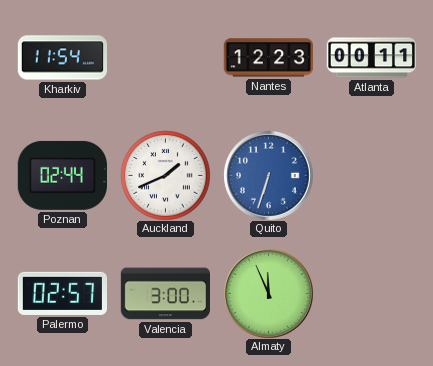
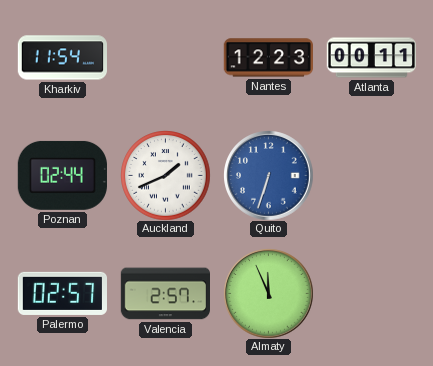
Valencia: 3:00 -> 2:57
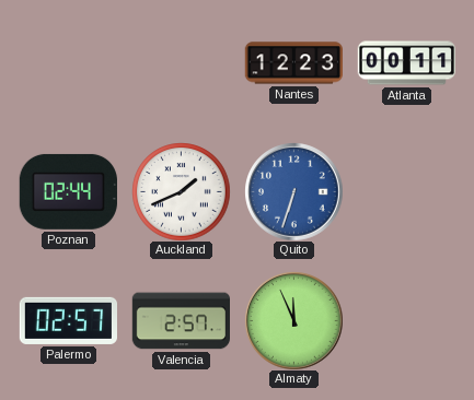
Kharkiv: 11:54 -> none
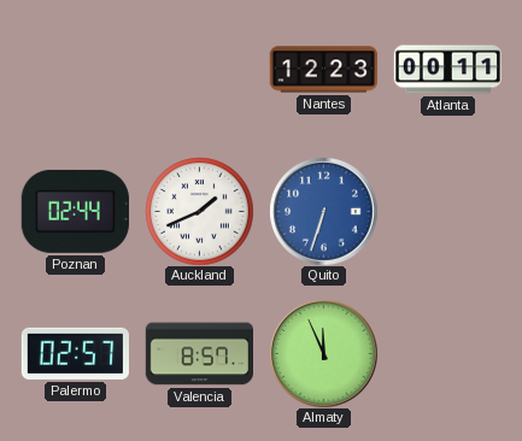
Valencia: 2:57 -> 8:57
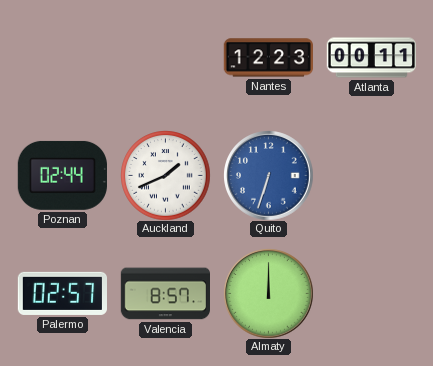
Almaty: 11:56 -> 12:00
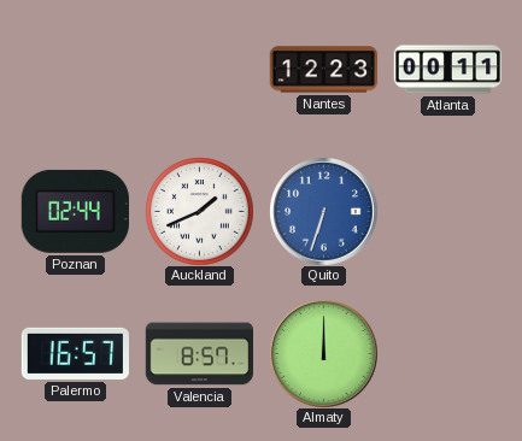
Palermo: 02:57 -> 16:57
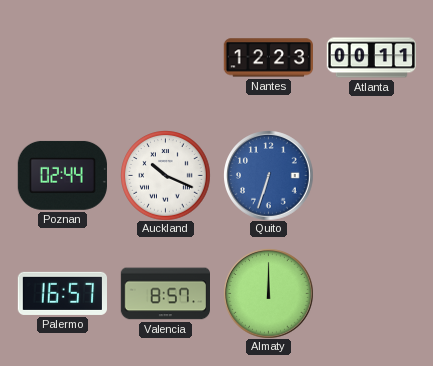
Auckland: 1:41 -> 10:19
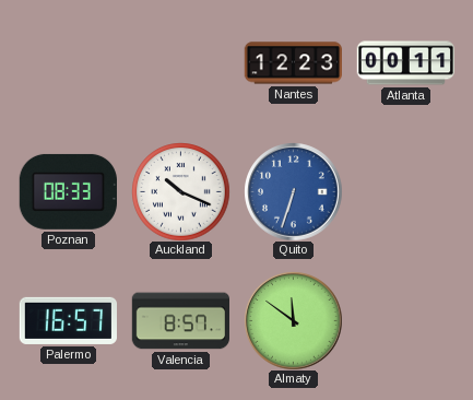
Poznan: 02:44 -> 08:33
Almaty: 12:00 -> 11:51
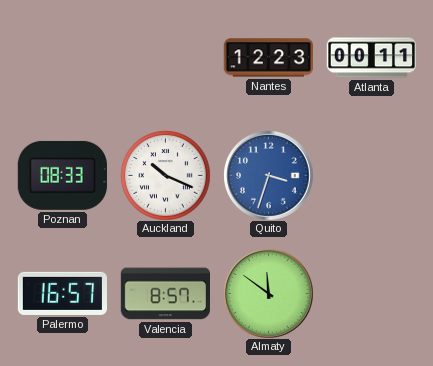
Quito: 6:33 -> 3:33
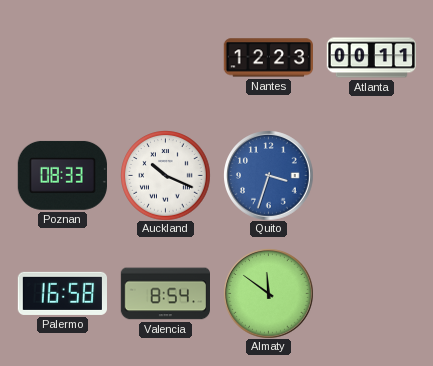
Palermo: 16:57 -> 16:58
Valencia: 8:57 -> 8:54
